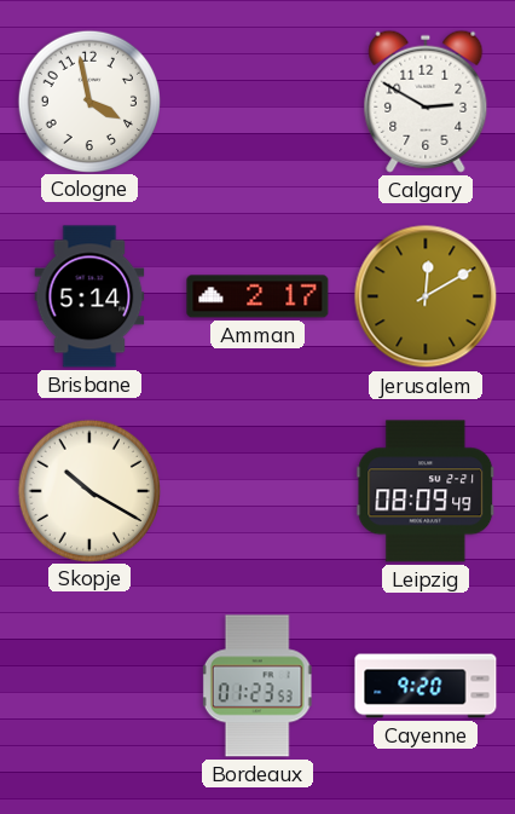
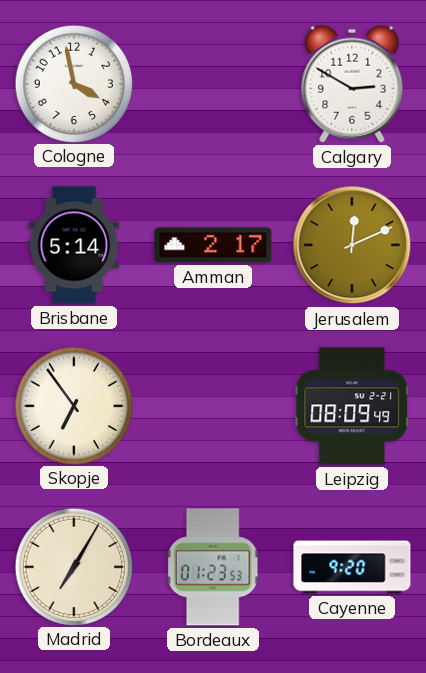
Jerusalem: 12:10 -> 12:11
Skopje: 10:20 -> 6:54
Madrid: none -> 7:05
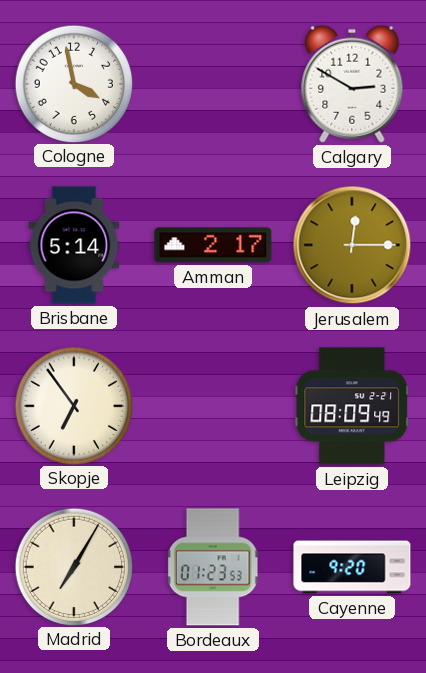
Jerusalem: 12:11 -> 12:15
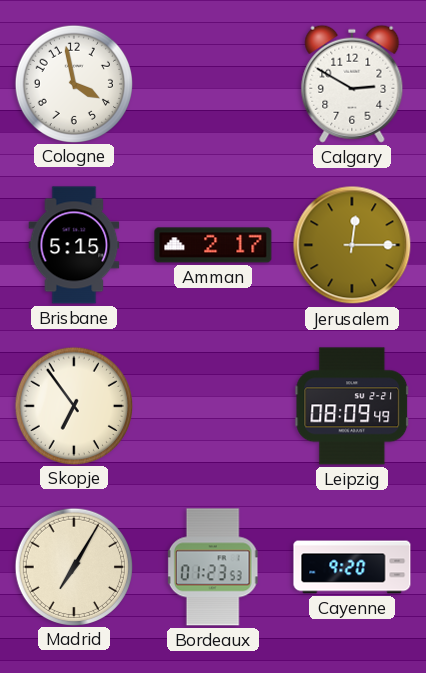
Brisbane: 5:14 -> 5:15
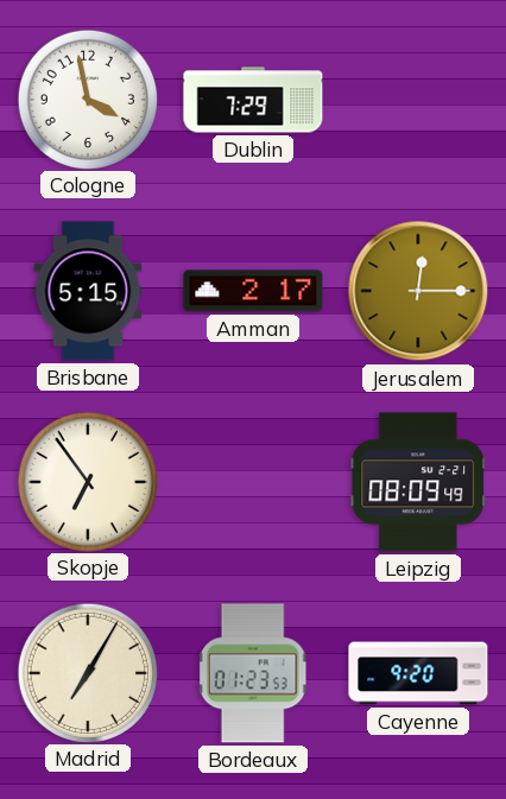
Dublin: none -> 7:29
Calgary: 2:50 -> none
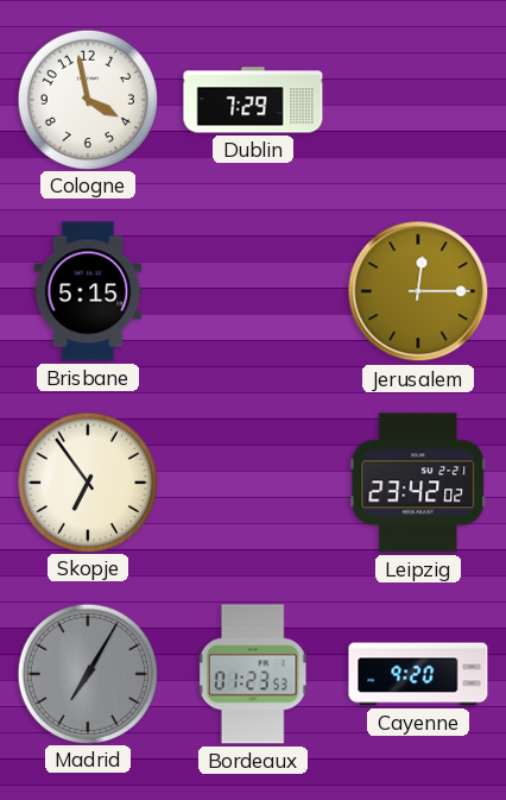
Amman: 2:17 -> none
Leipzig: 08:09 -> 23:42
Madrid dial: cream -> grey
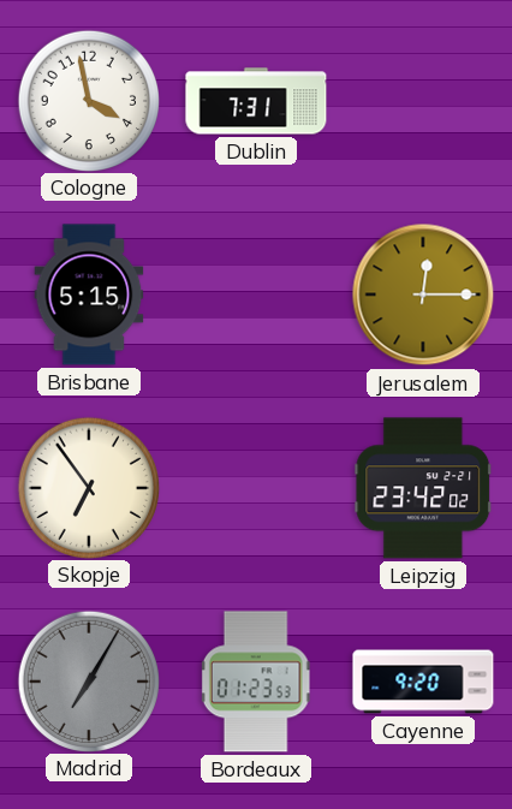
Dublin: 7:29 -> 7:31
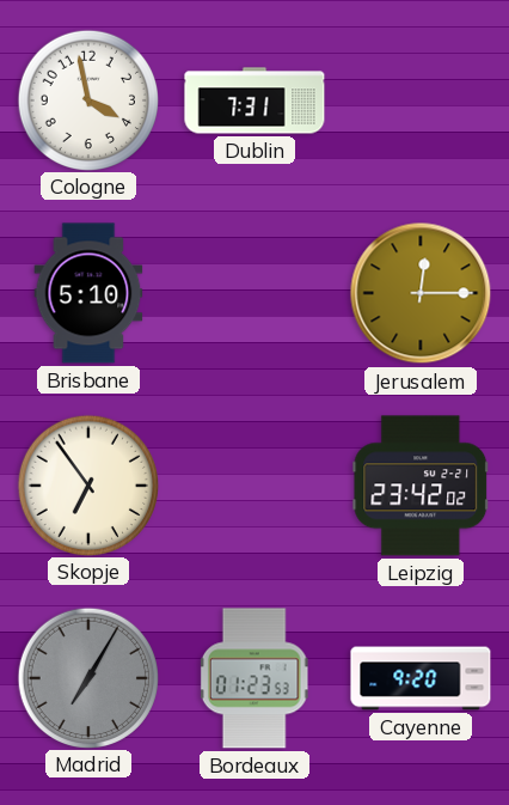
Brisbane: 5:15 -> 5:10
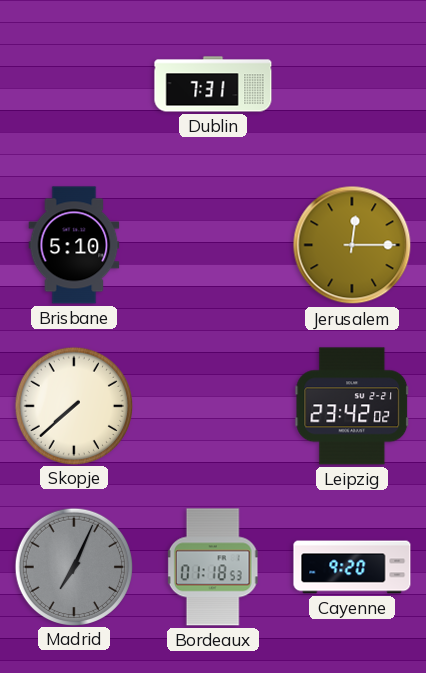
Cologne: 3:58 -> none
Skopje: 6:54 -> 7:38
Madrid: 7:05 -> 7:04
Bordeaux: 01:23 -> 01:18
